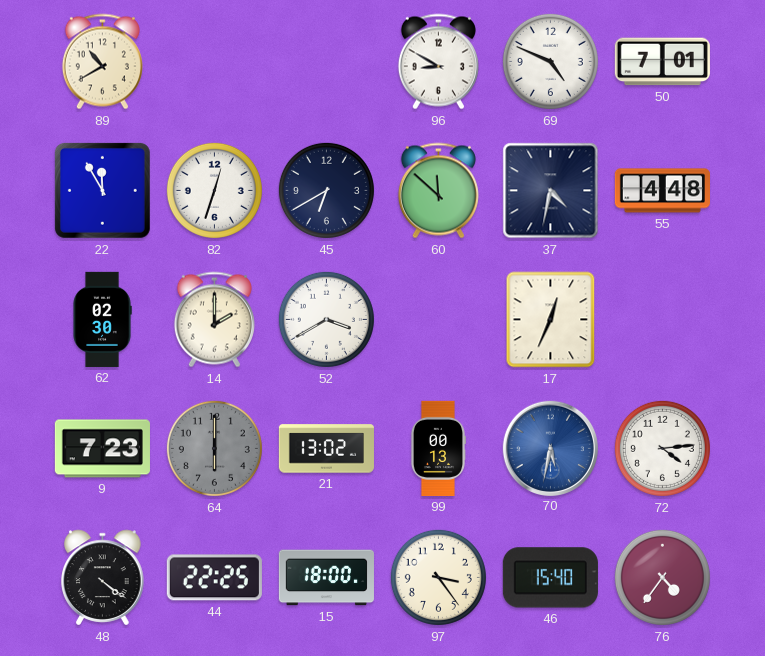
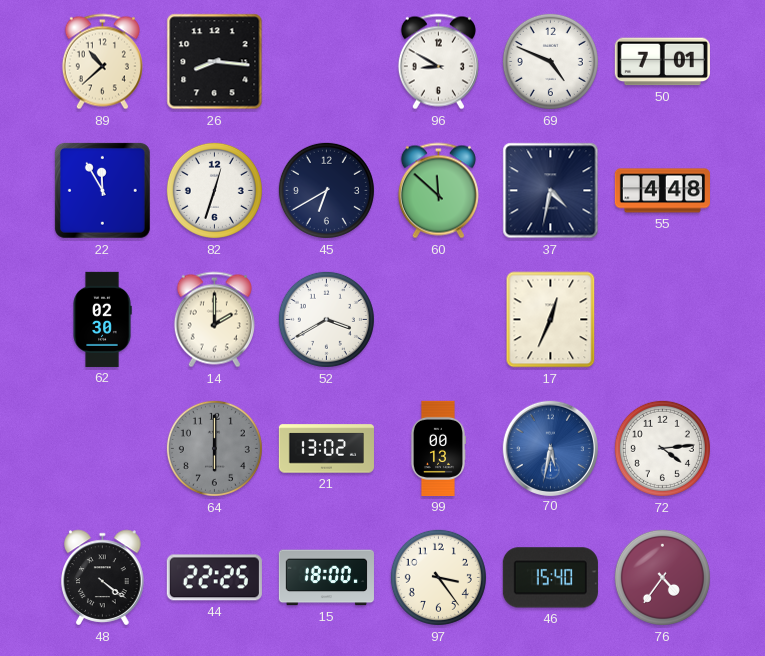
89: 10:40 -> 10:38
26: none -> 8:16
9: 7:23 -> none
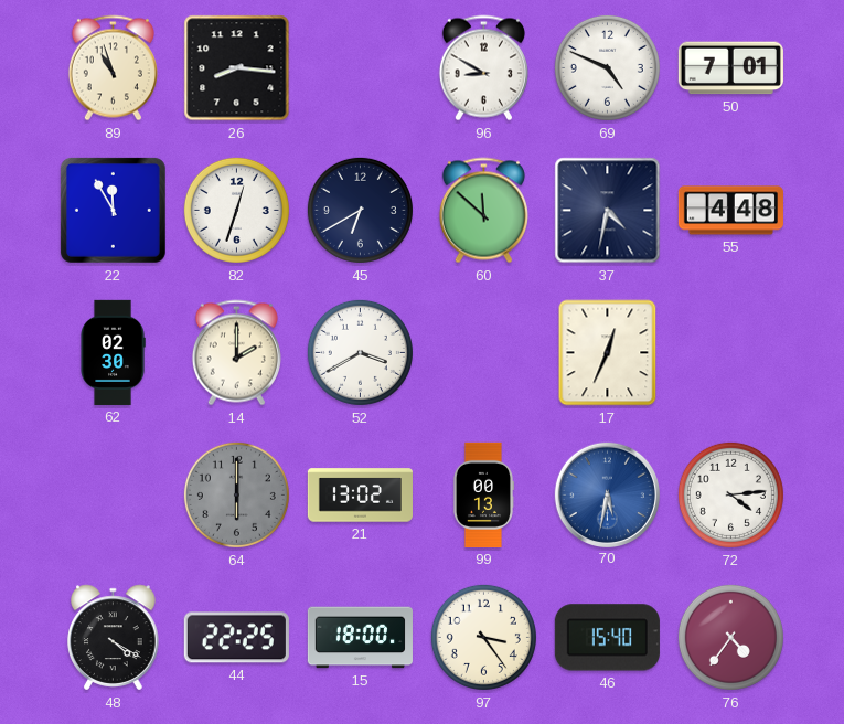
89: 10:38 -> 10:57
48: 4:21 -> 4:20
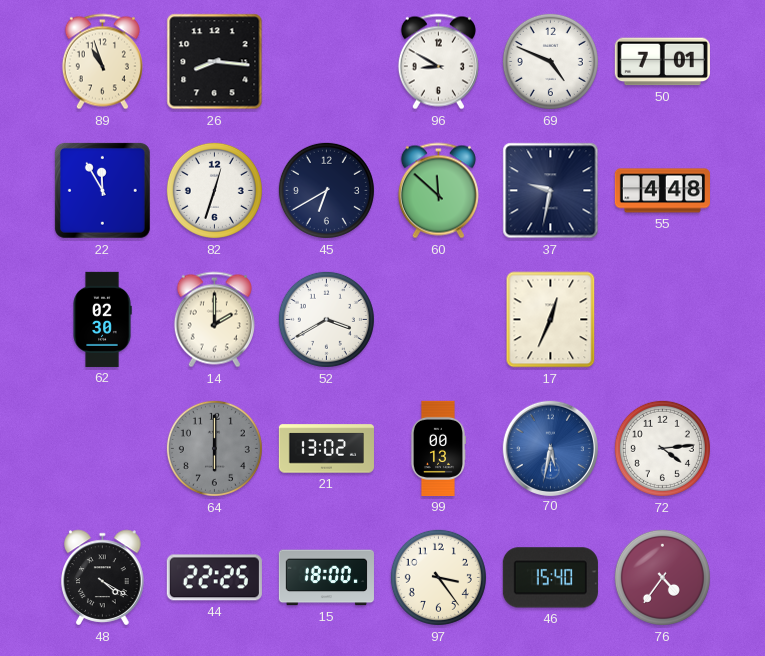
37: 4:32 -> 9:32
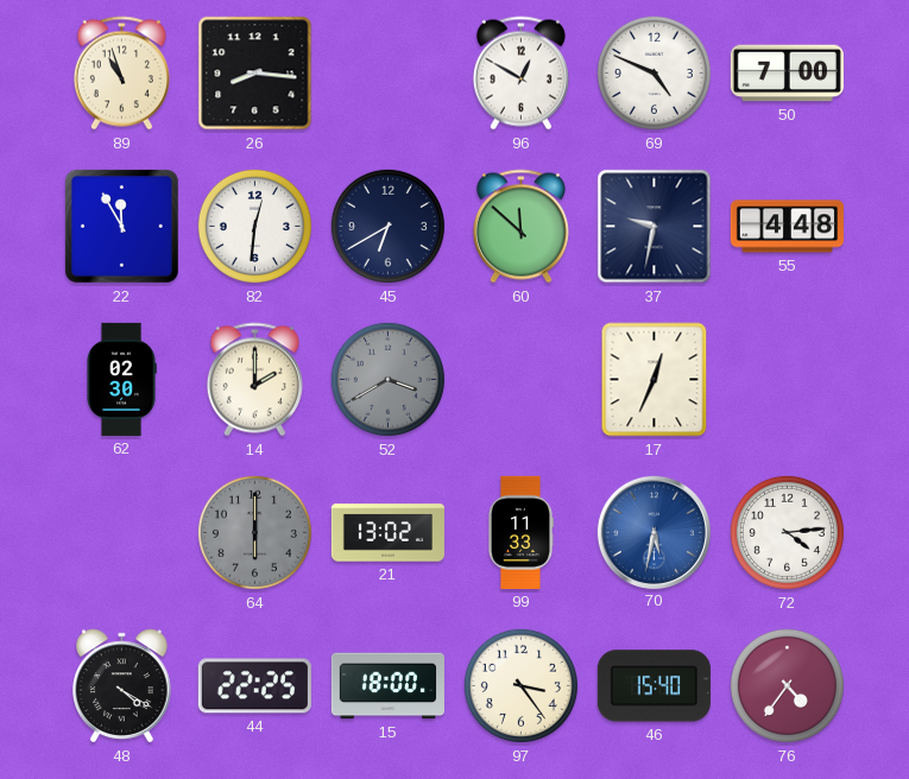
96: 8:50 -> 12:50
50: 7:01 -> 7:00
82: 12:33 -> 12:31
52 dial: white -> grey
99: 00:13 -> 11:33
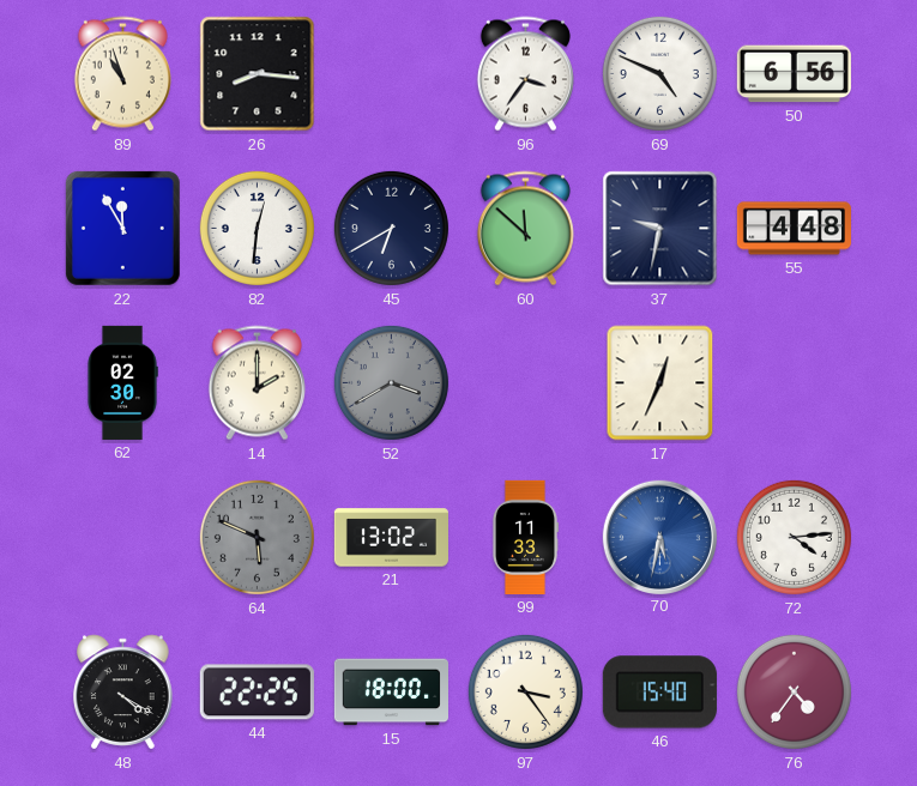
96: 12:50 -> 3:36
50: 7:00 -> 6:56
64: 6:00 -> 5:49
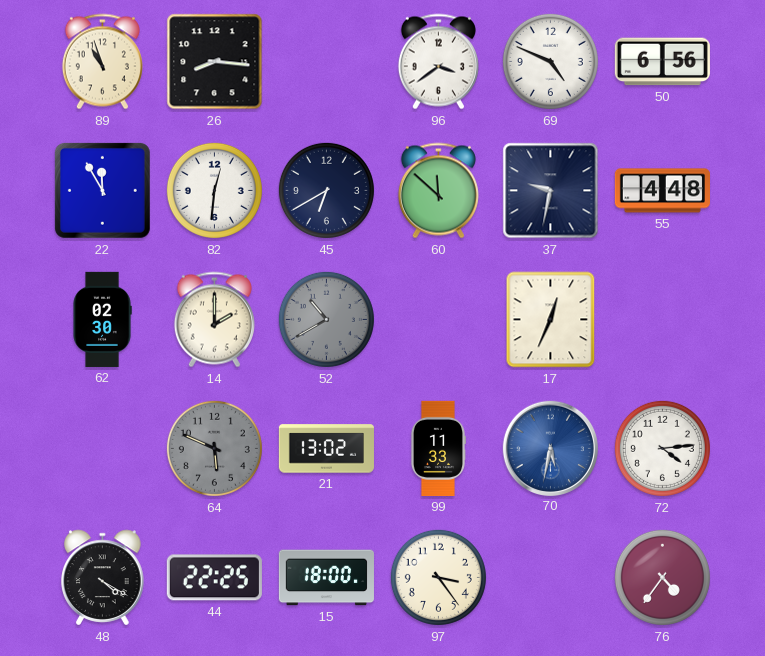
96: 3:36 -> 3:39
52: 3:40 -> 10:40
46: 15:40 -> none
